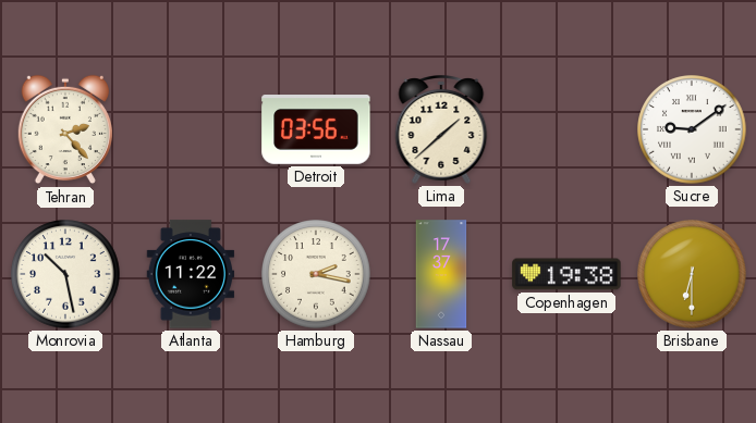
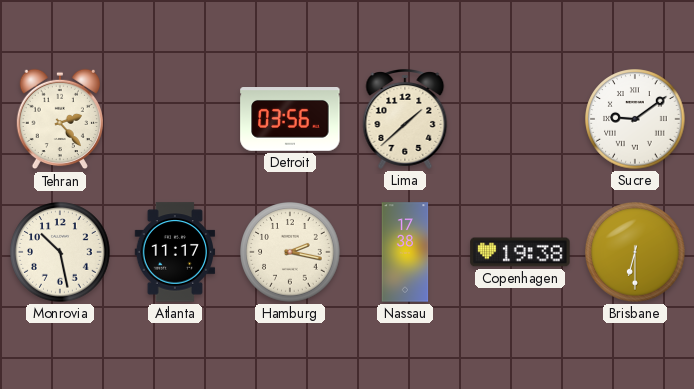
Atlanta: 11:22 -> 11:17
Nassau: 17:37 -> 17:38
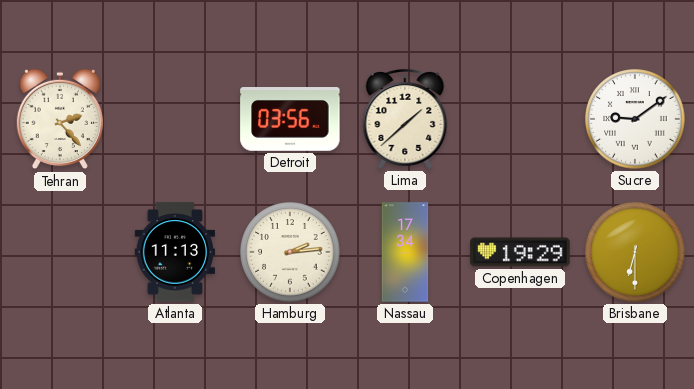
Monrovia: 10:28 -> none
Atlanta: 11:17 -> 11:13
Hamburg: 2:17 -> 2:14
Nassau: 17:38 -> 17:34
Copenhagen: 19:38 -> 19:29
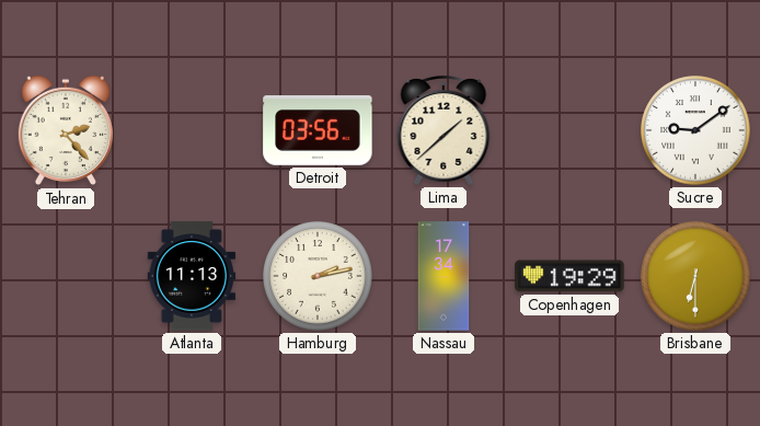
Hamburg: 2:14 -> 2:13
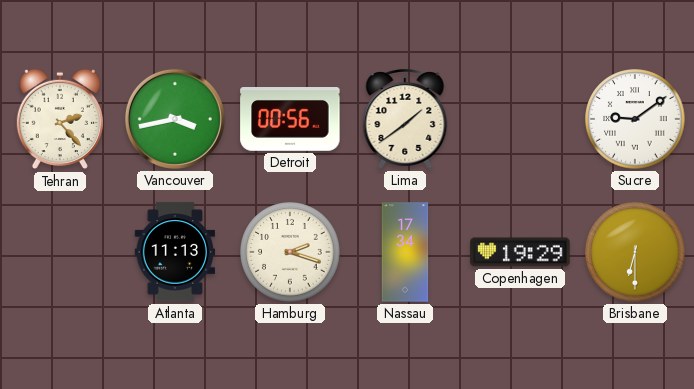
Vancouver: none -> 3:43
Detroit: 03:56 -> 00:56
Lima: 1:38 -> 1:39
Hamburg: 2:13 -> 2:18
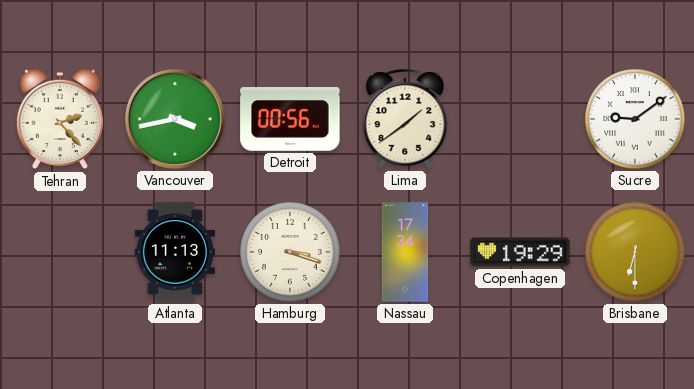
Hamburg: 2:18 -> 3:18
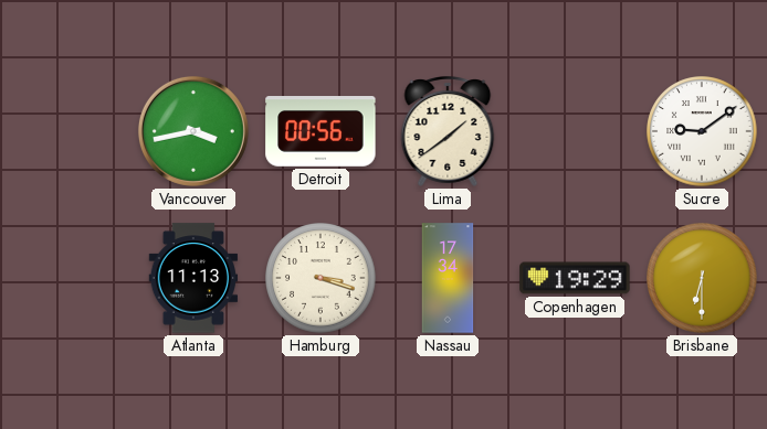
Tehran: 2:23 -> none
